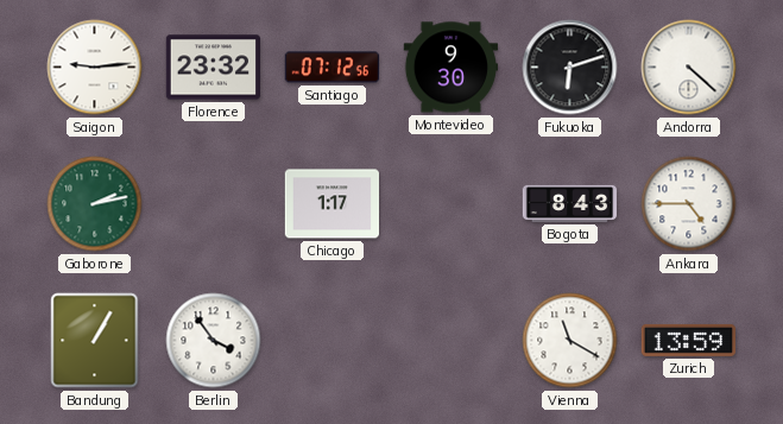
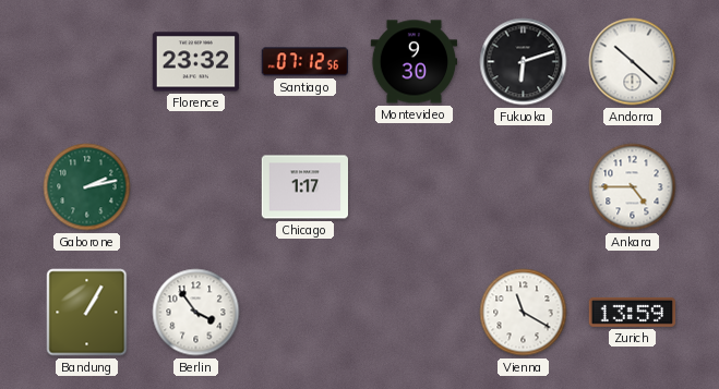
Saigon: 9:14 -> none
Andorra: 4:22 -> 10:22
Bogota: 8:43 -> none
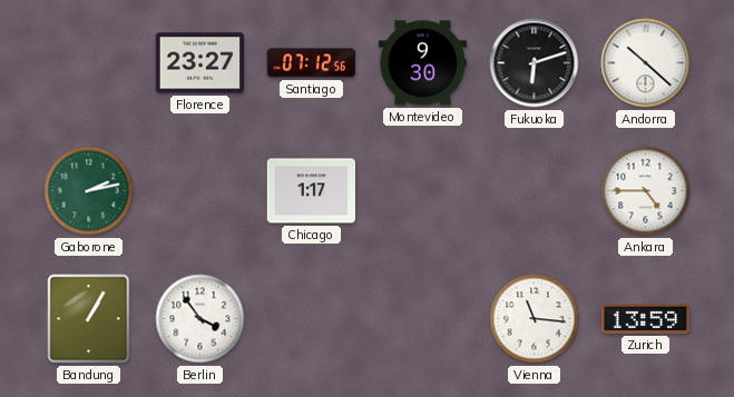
Florence: 23:32 -> 23:27
Vienna: 11:20 -> 11:16
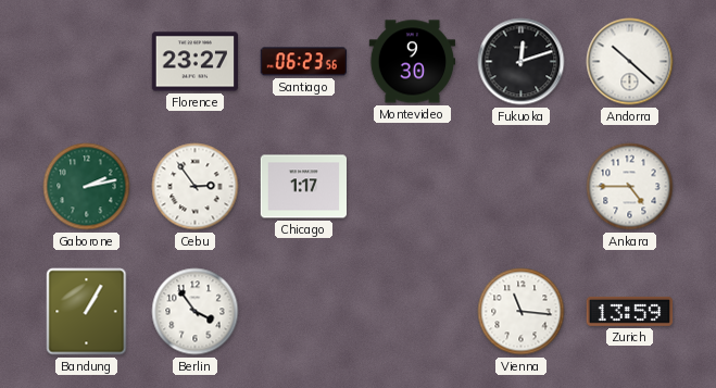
Santiago: 07:12 -> 06:23
Fukuoka: 6:12 -> 12:12
Cebu: none -> 2:54
